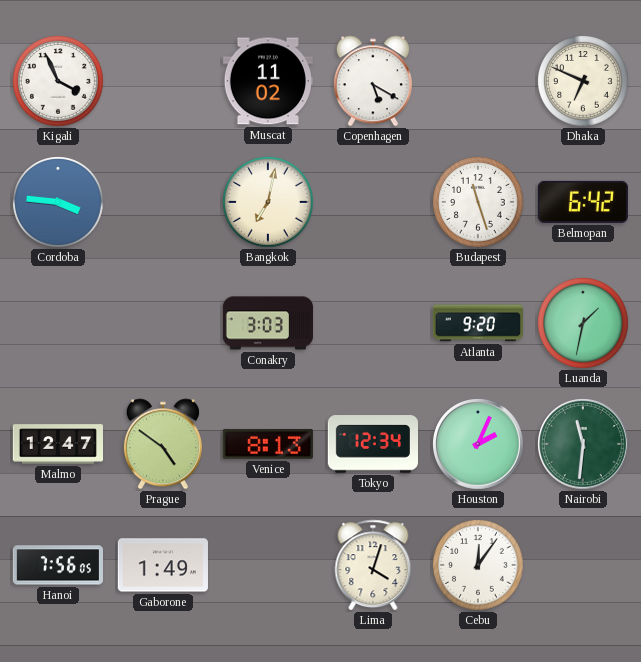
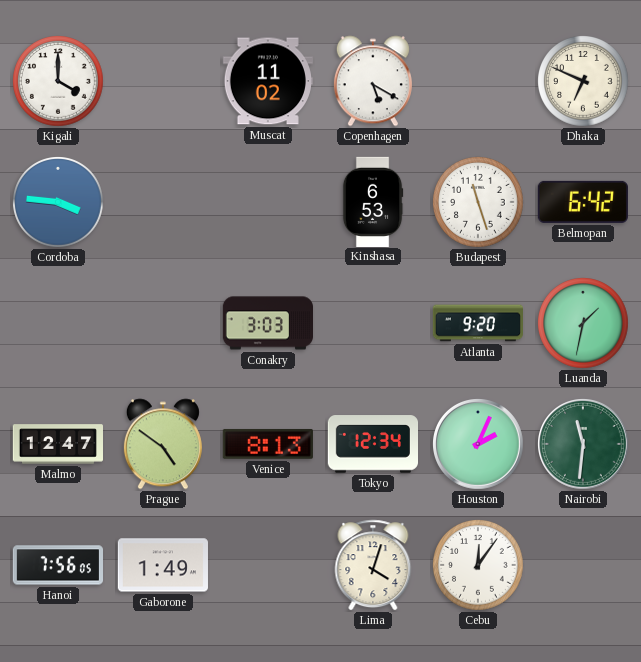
Kigali: 3:56 -> 4:00
Bangkok: 7:02 -> none
Kinshasa: none -> 6:53
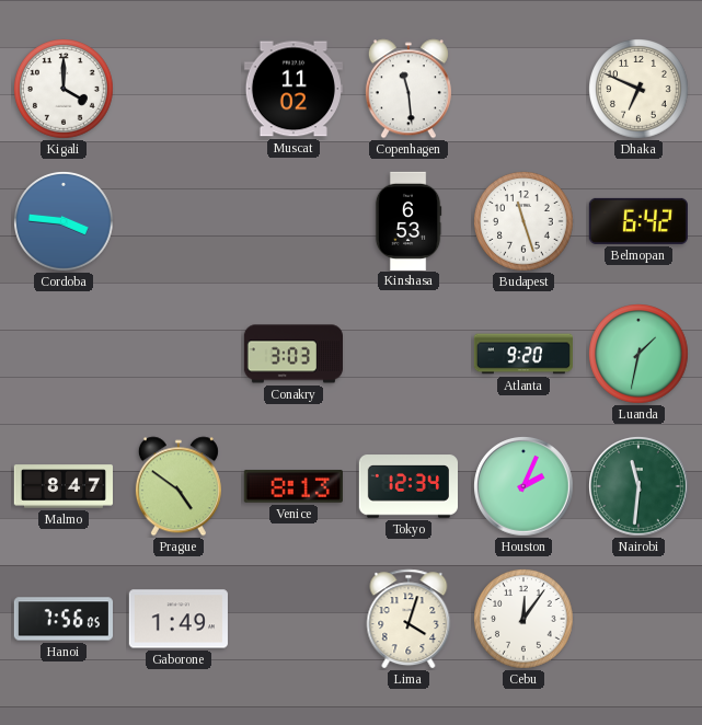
Copenhagen: 5:20 -> 11:29
Malmo: 12:47 -> 8:47
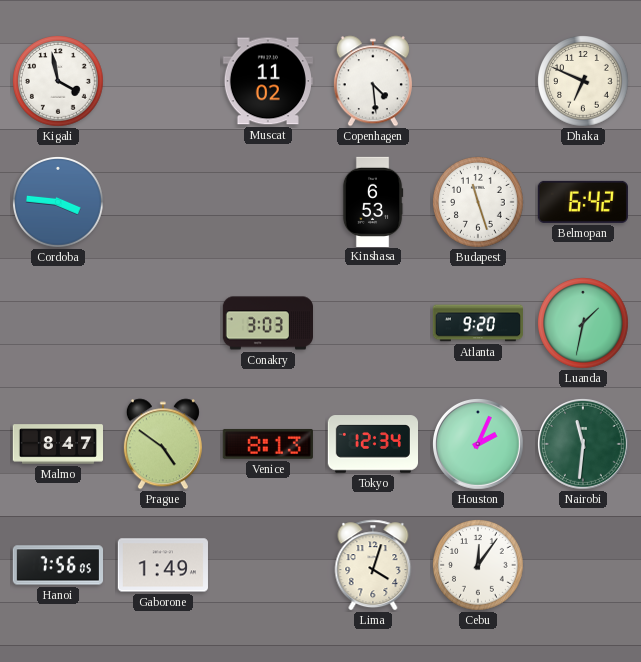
Kigali: 4:00 -> 3:58
Copenhagen: 11:29 -> 4:29
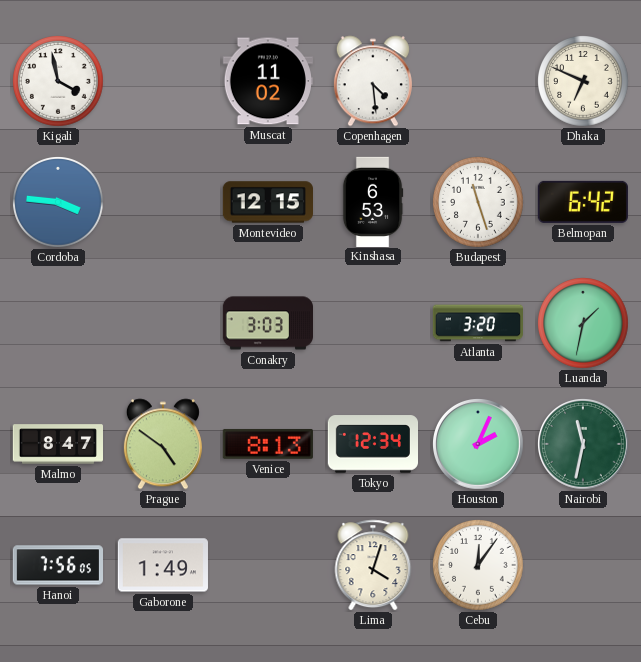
Montevideo: none -> 12:15
Atlanta: 9:20 -> 3:20
Nairobi: 11:31 -> 11:32
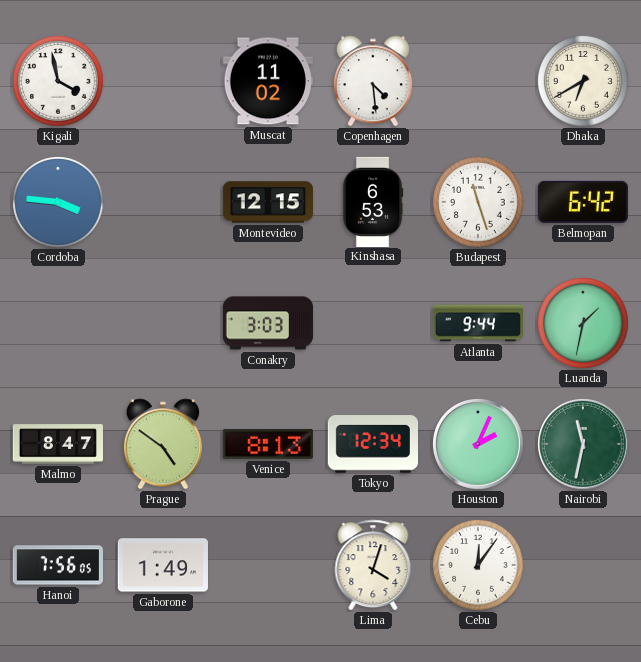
Dhaka: 6:49 -> 6:40
Atlanta: 3:20 -> 9:44
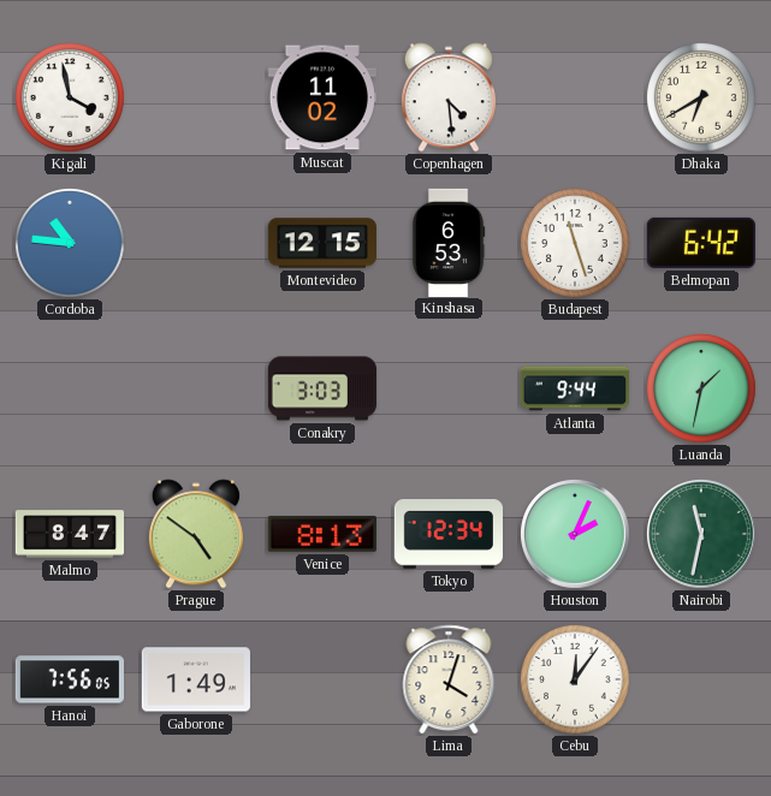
Cordoba: 3:46 -> 10:46
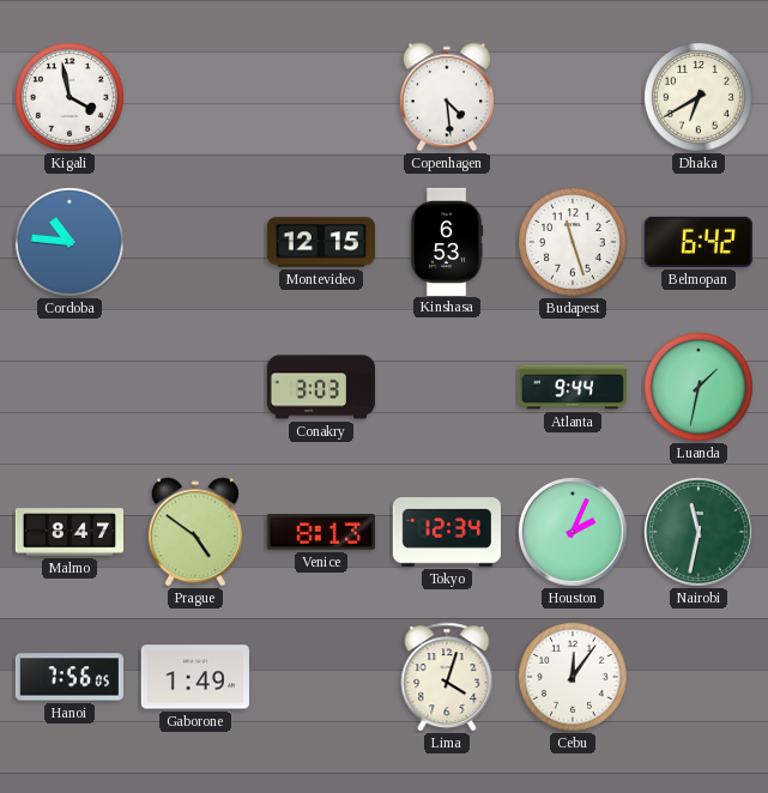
Muscat: 11:02 -> none
